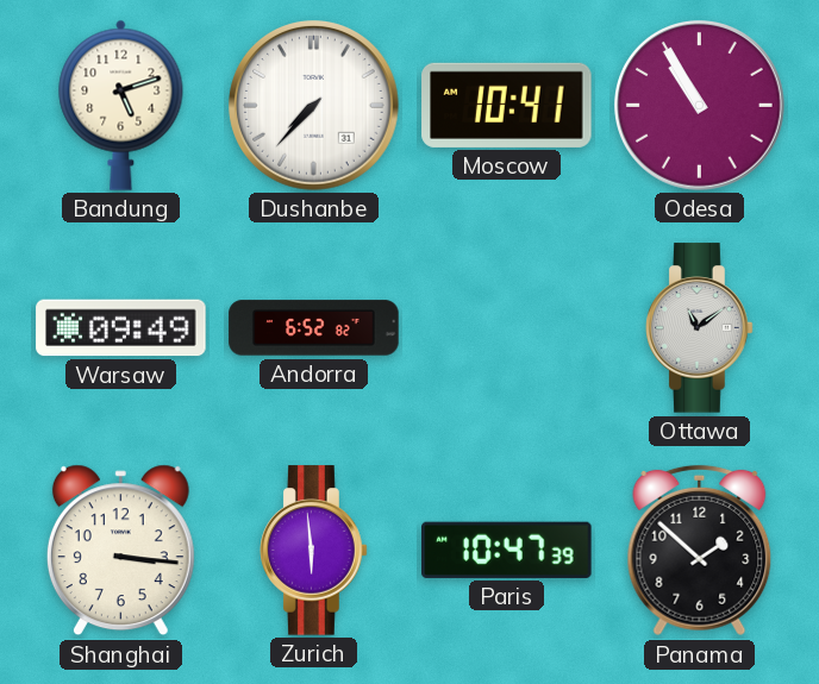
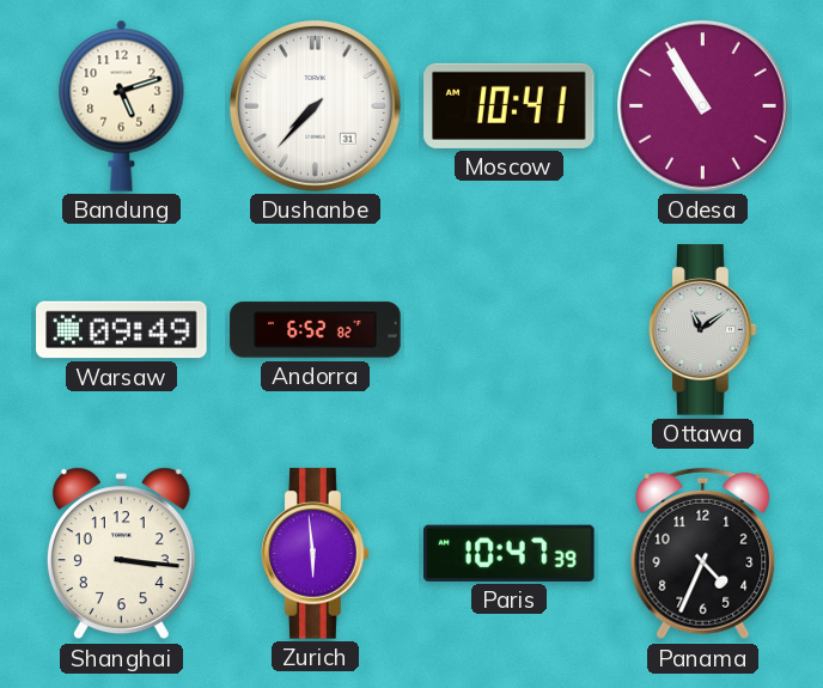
Panama: 1:52 -> 4:34
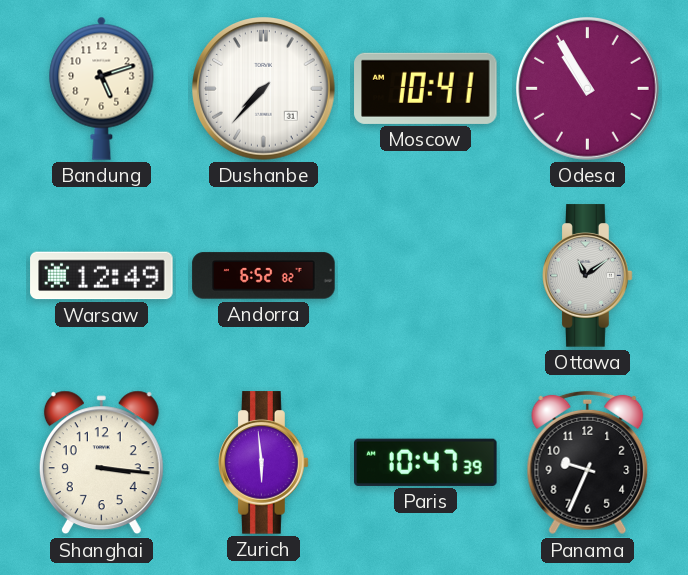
Warsaw: 09:49 -> 12:49
Panama: 4:34 -> 9:34
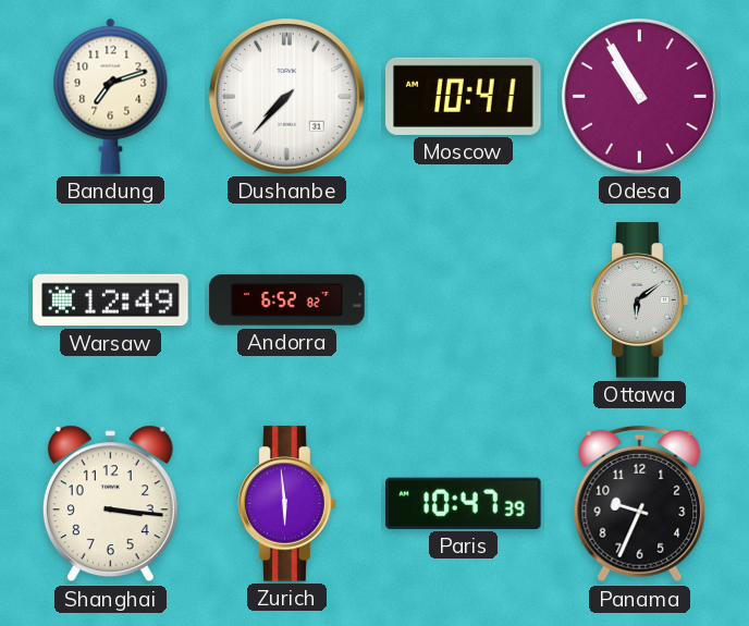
Bandung: 5:12 -> 7:12
Ottawa: 11:09 -> 6:09
